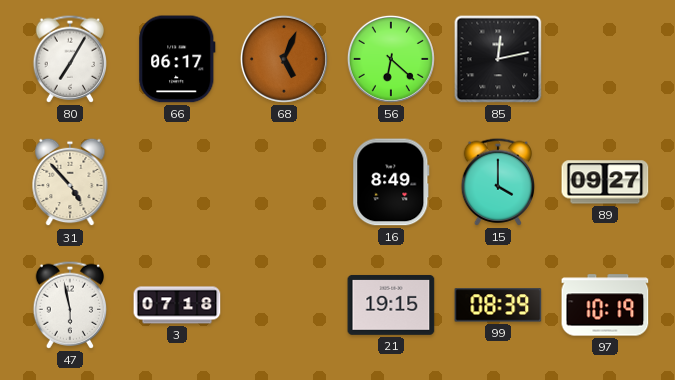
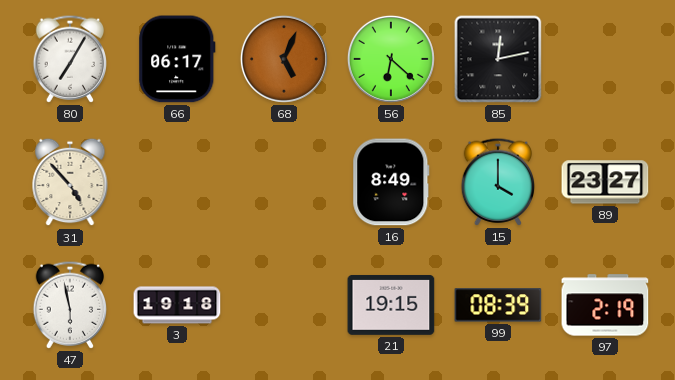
89: 09:27 -> 23:27
3: 07:18 -> 19:18
97: 10:19 -> 2:19
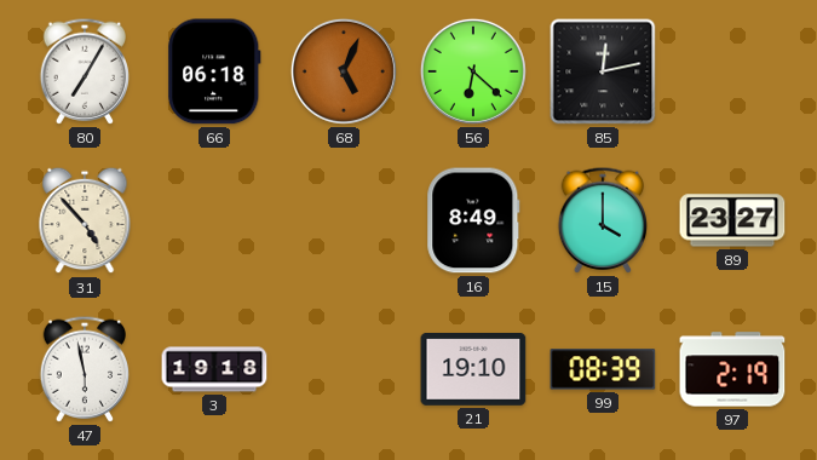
66: 06:17 -> 06:18
21: 19:15 -> 19:10
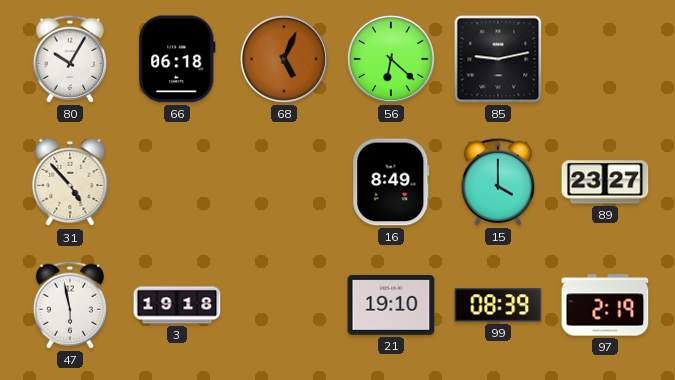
80: 7:05 -> 10:05
85: 12:13 -> 9:13
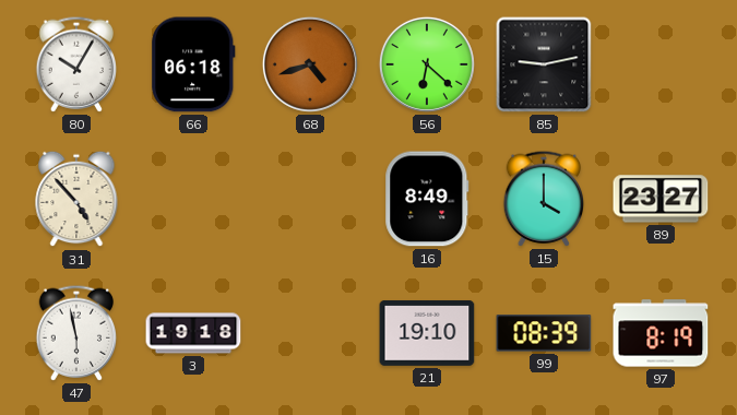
68: 5:04 -> 4:42
97: 2:19 -> 8:19
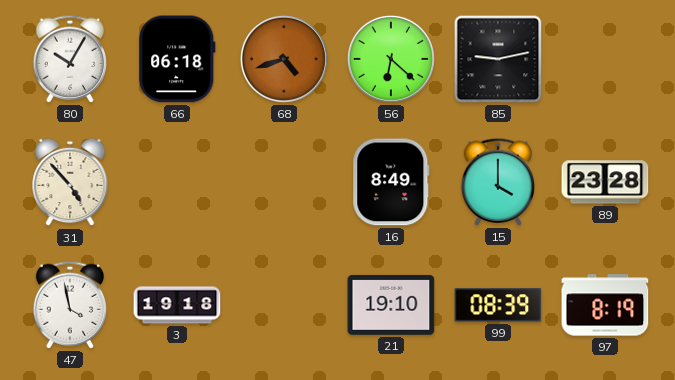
89: 23:27 -> 23:28
47: 5:58 -> 3:58
